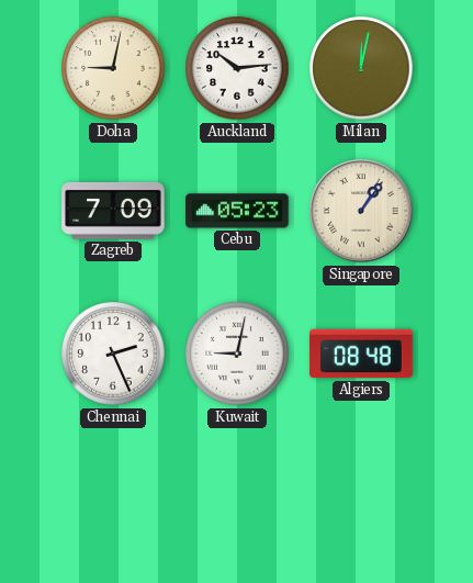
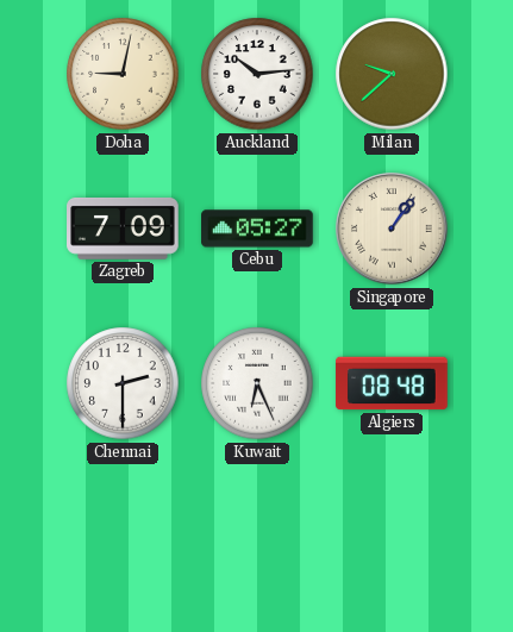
Milan: 12:02 -> 9:38
Cebu: 05:23 -> 05:27
Chennai: 2:26 -> 2:30
Kuwait: 9:02 -> 6:26
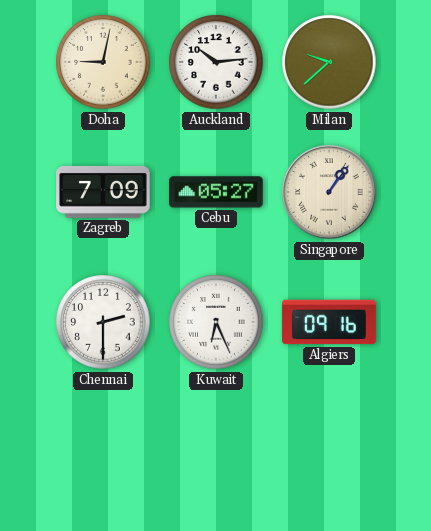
Algiers: 08:48 -> 09:16
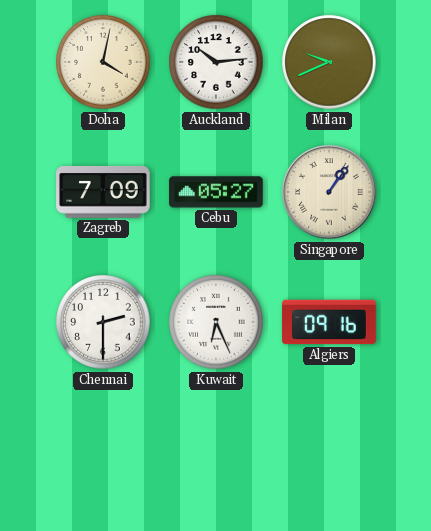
Doha: 9:02 -> 4:02
Milan: 9:38 -> 9:41
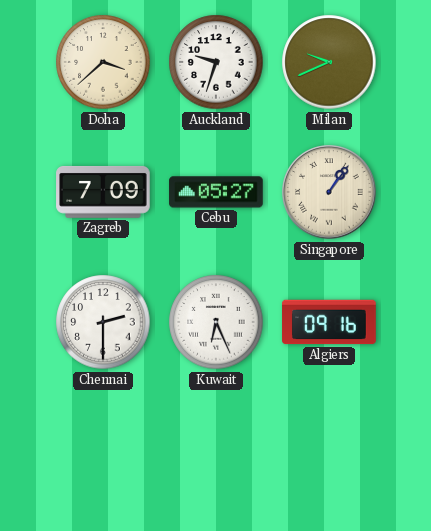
Doha: 4:02 -> 3:38
Auckland: 10:14 -> 9:33
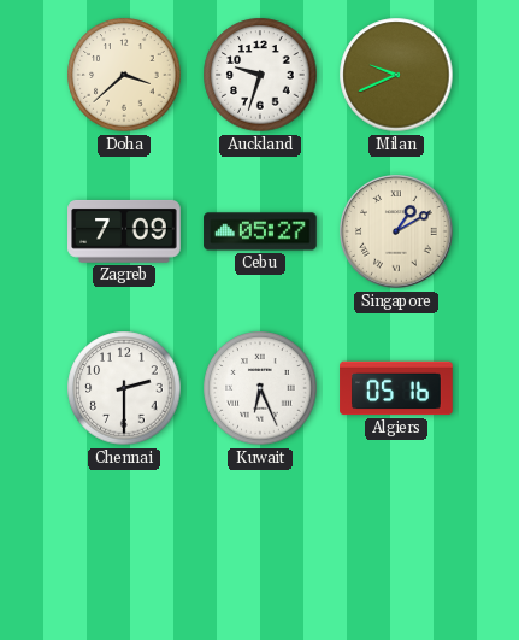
Singapore: 1:06 -> 1:10
Algiers: 09:16 -> 05:16
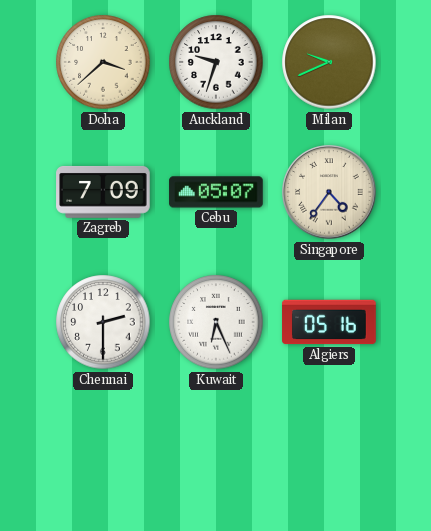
Cebu: 05:27 -> 05:07
Singapore: 1:10 -> 4:36
